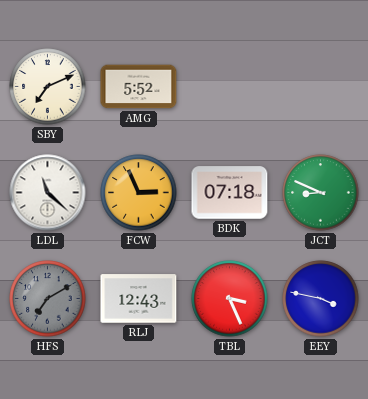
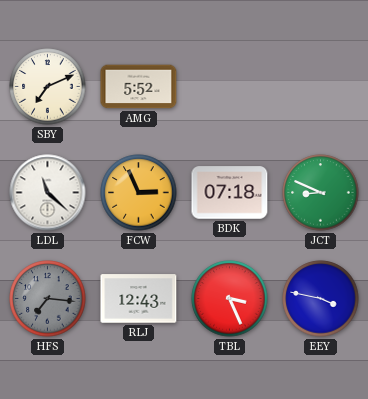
HFS: 7:10 -> 7:16
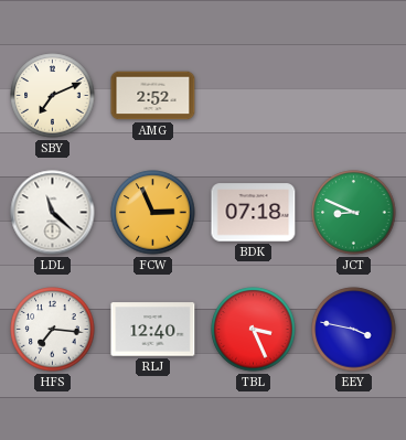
AMG: 5:52 -> 2:52
HFS dial: grey -> white
RLJ: 12:43 -> 12:40
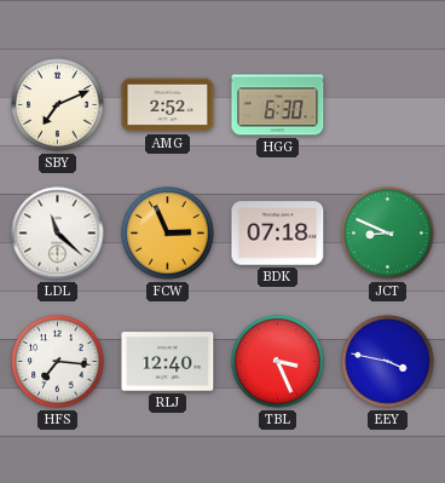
HGG: none -> 6:30
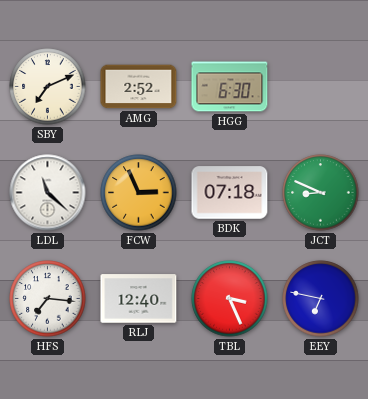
EEY: 3:47 -> 6:47
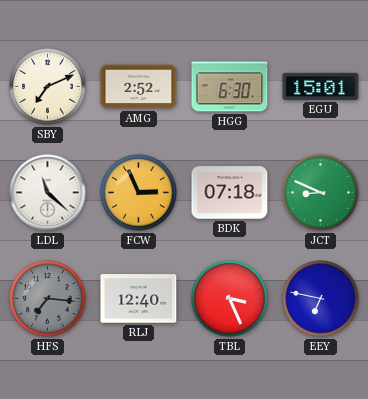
EGU: none -> 15:01
HFS dial: white -> grey
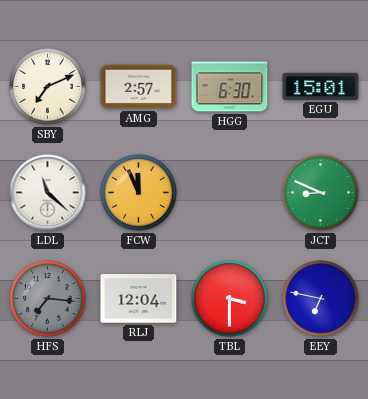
AMG: 2:52 -> 2:57
FCW: 2:56 -> 11:56
BDK: 07:18 -> none
RLJ: 12:40 -> 12:04
TBL: 3:26 -> 3:30
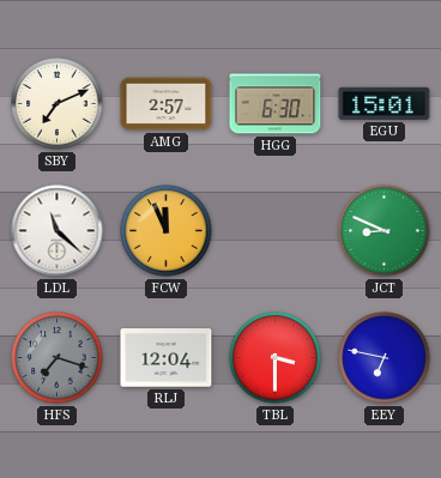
HFS: 7:16 -> 7:18
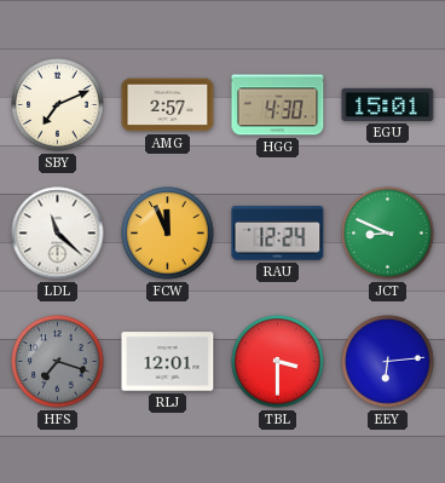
HGG: 6:30 -> 4:30
RAU: none -> 12:24
RLJ: 12:04 -> 12:01
EEY: 6:47 -> 6:14
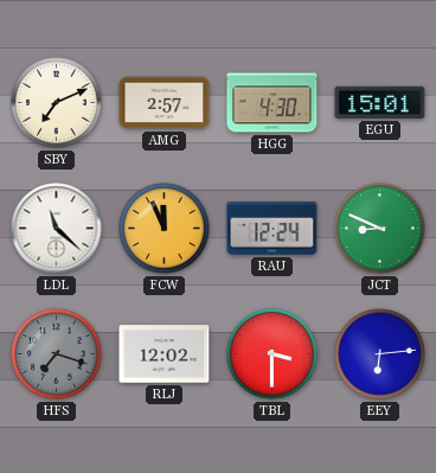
RLJ: 12:01 -> 12:02
